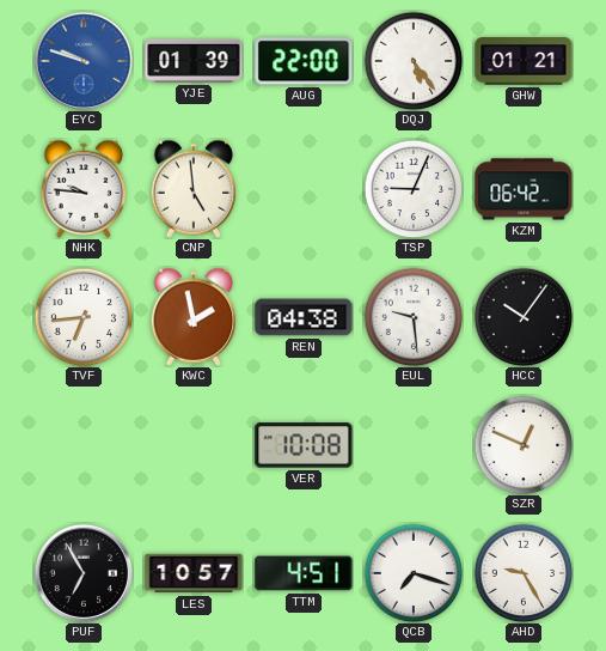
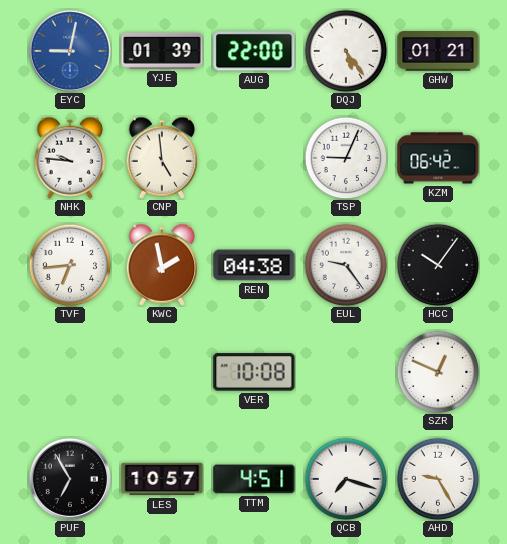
EYC: 9:48 -> 9:02
EUL: 9:29 -> 9:24
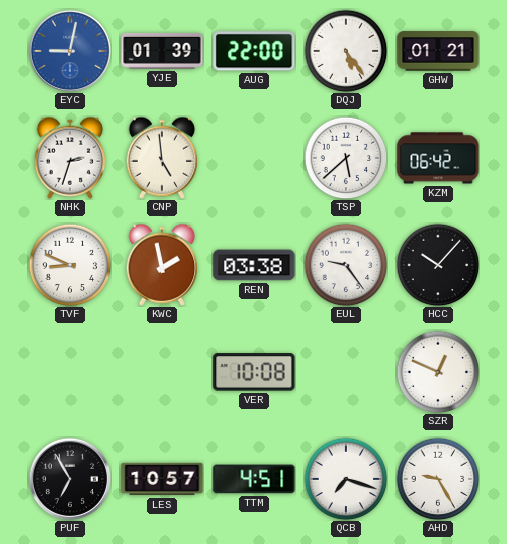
NHK: 9:46 -> 2:33
TSP: 9:04 -> 5:38
TVF: 6:44 -> 8:49
REN: 04:38 -> 03:38
HCC: 10:06 -> 10:07
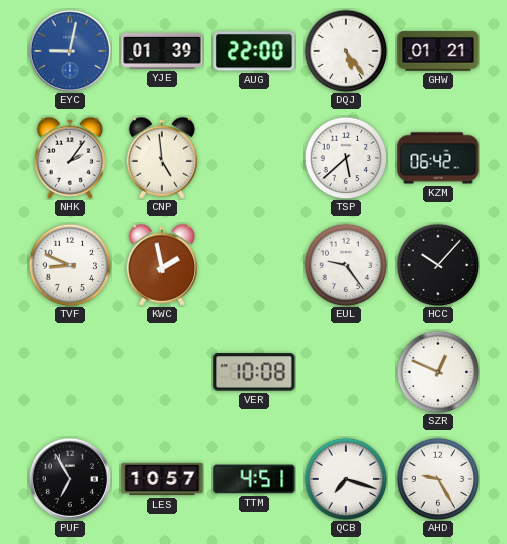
NHK: 2:33 -> 2:06
REN: 03:38 -> none
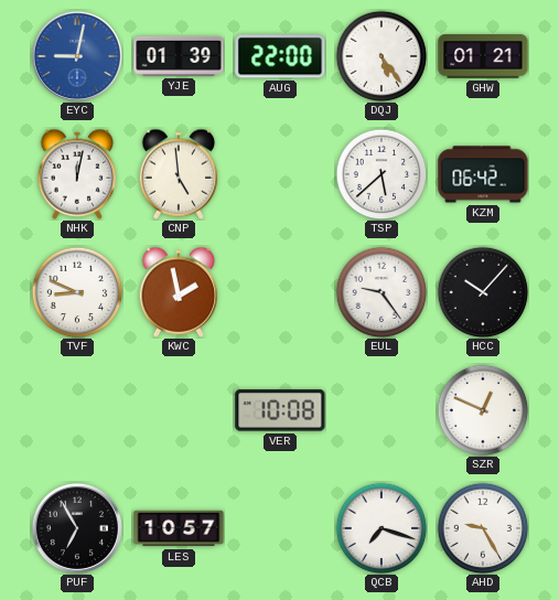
NHK: 2:06 -> 12:02
TTM: 4:51 -> none
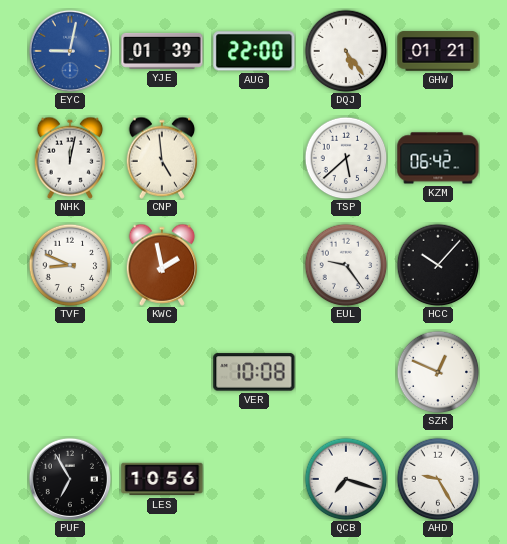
LES: 10:57 -> 10:56
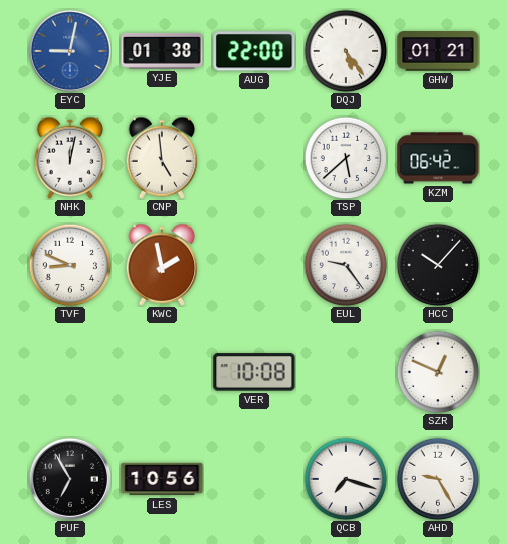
YJE: 01:39 -> 01:38
